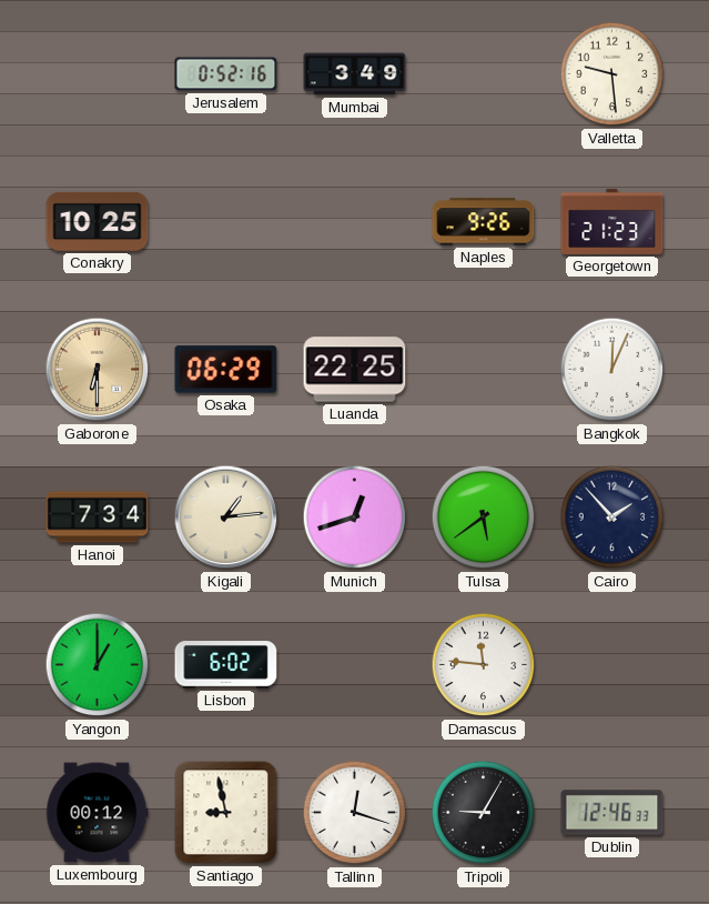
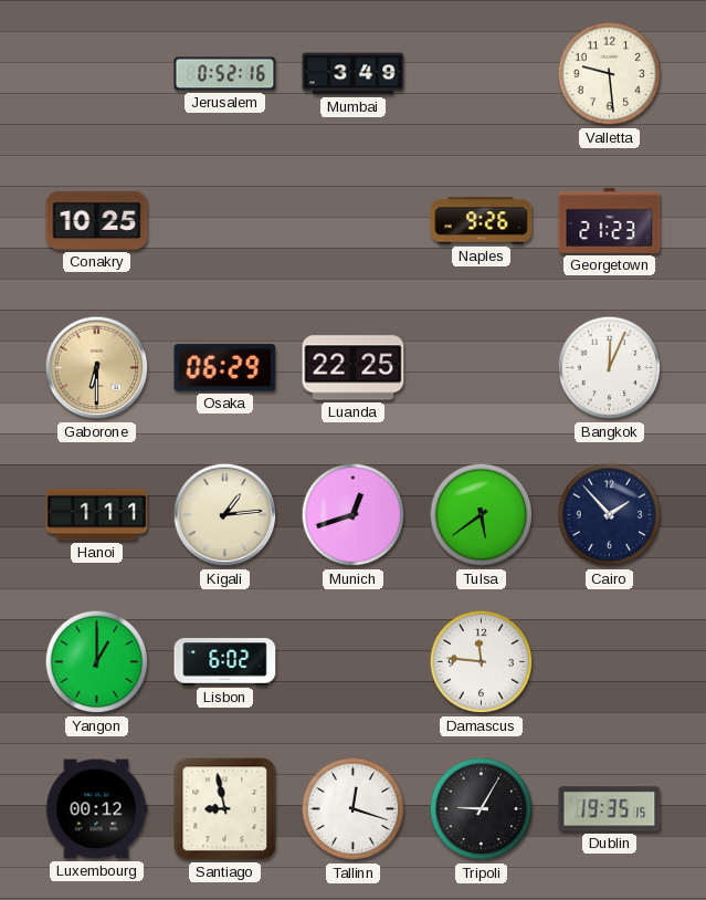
Hanoi: 7:34 -> 1:11
Dublin: 12:46 -> 19:35
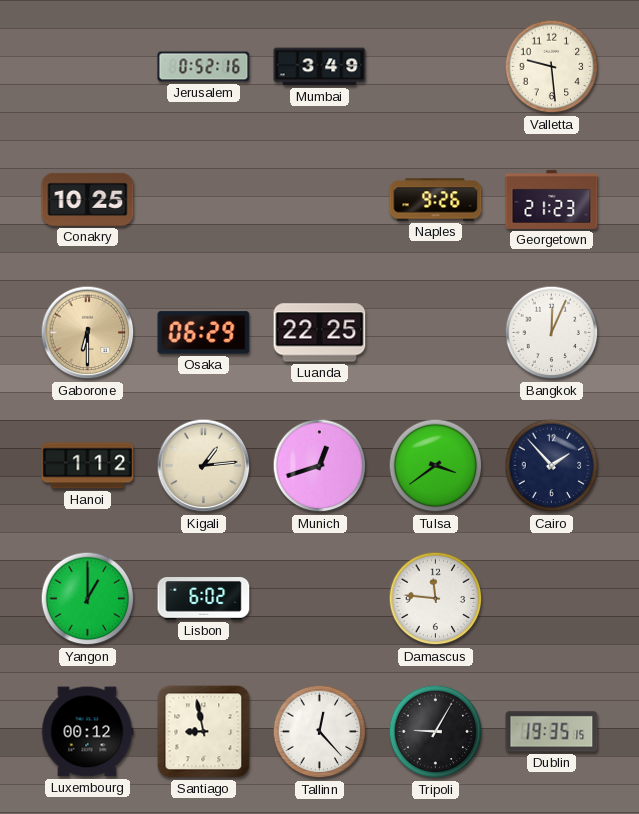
Hanoi: 1:11 -> 1:12
Tulsa: 5:39 -> 3:39
Tallinn: 12:18 -> 12:23
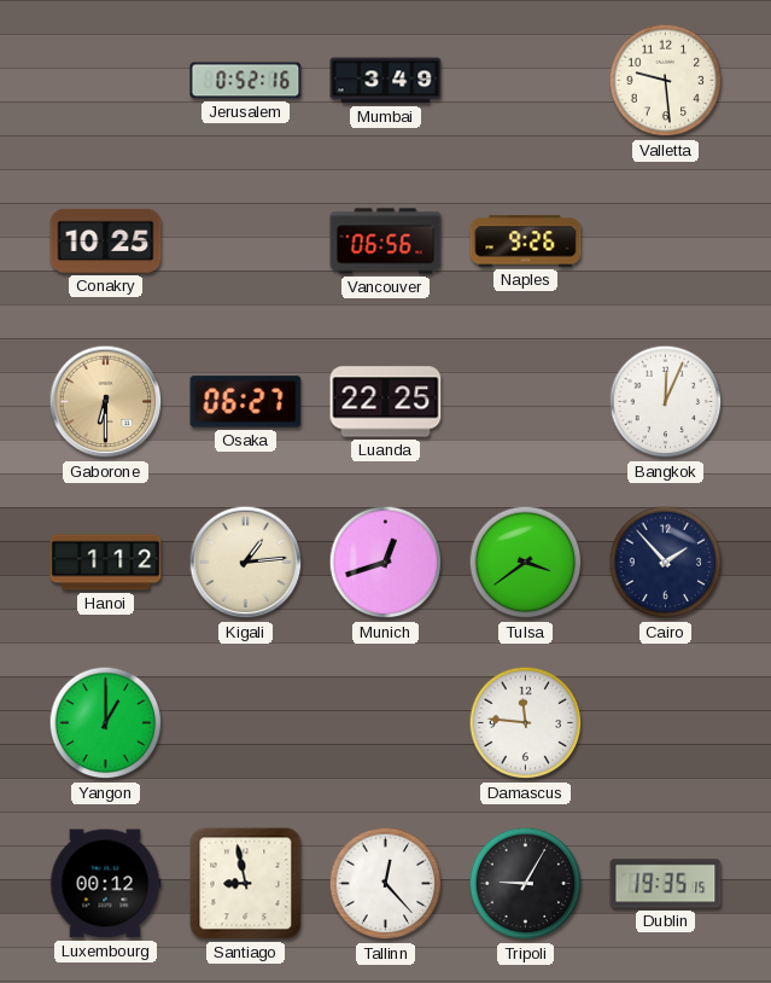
Vancouver: none -> 06:56
Georgetown: 21:23 -> none
Osaka: 06:29 -> 06:27
Lisbon: 6:02 -> none
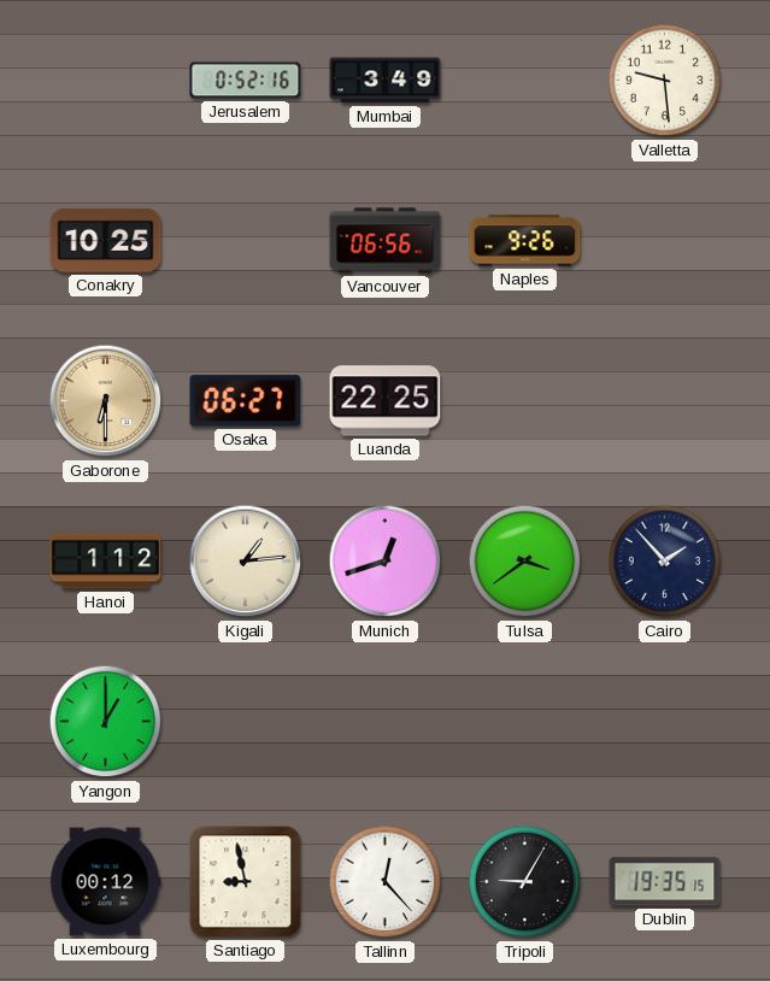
Bangkok: 12:04 -> none
Damascus: 11:46 -> none
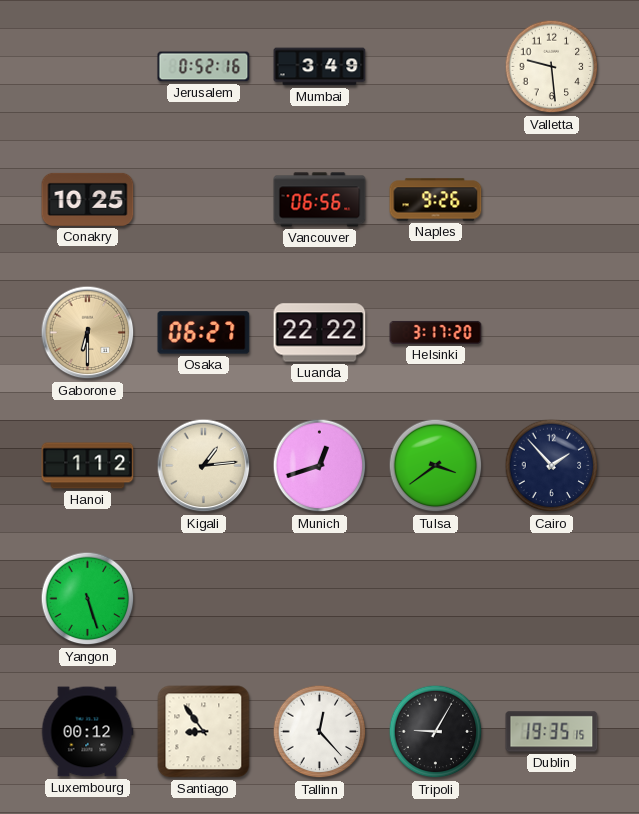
Luanda: 22:25 -> 22:22
Helsinki: none -> 3:17
Yangon: 1:00 -> 5:27
Santiago: 8:58 -> 8:54
